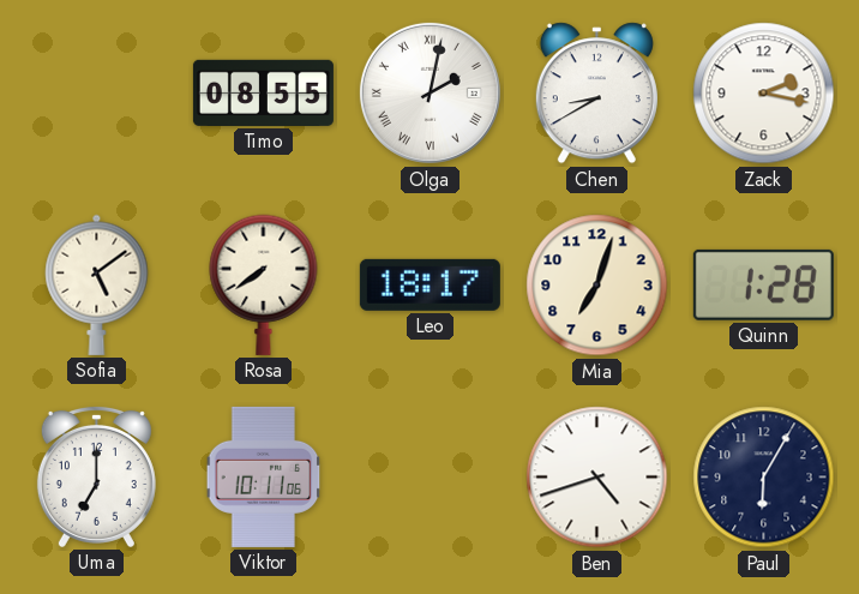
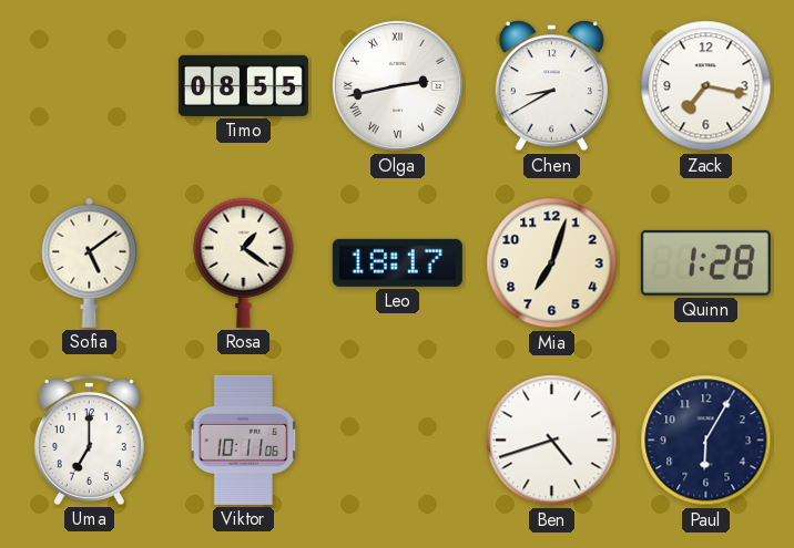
Olga: 2:02 -> 2:43
Zack: 2:17 -> 7:17
Rosa: 7:39 -> 1:21
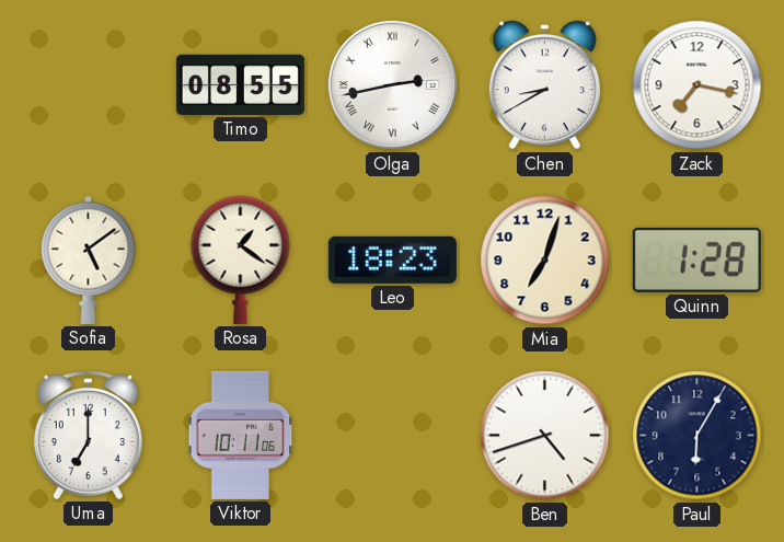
Leo: 18:17 -> 18:23
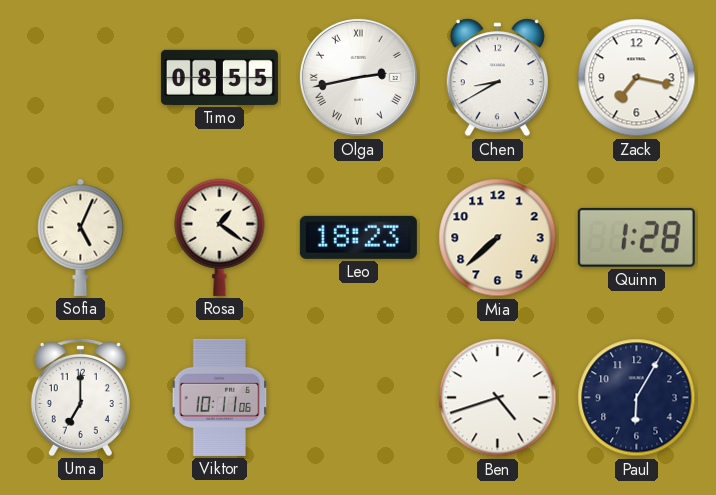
Sofia: 5:09 -> 5:04
Mia: 7:03 -> 7:38
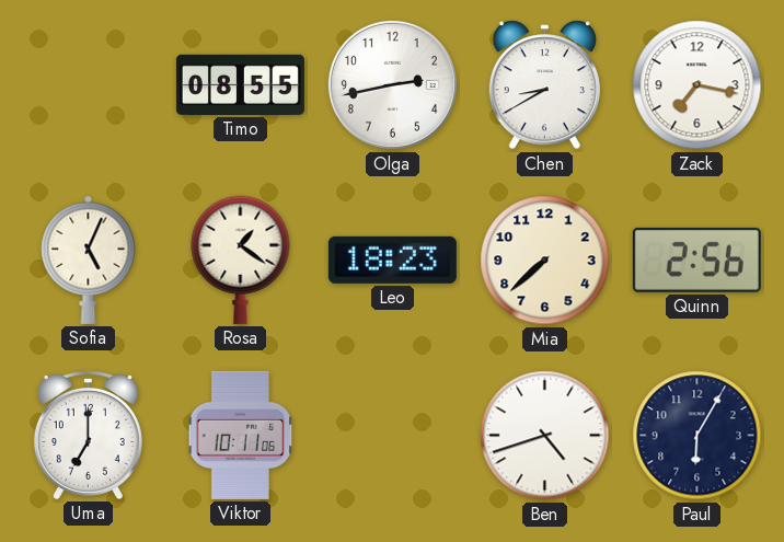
Olga numerals: Roman -> Arabic
Quinn: 1:28 -> 2:56
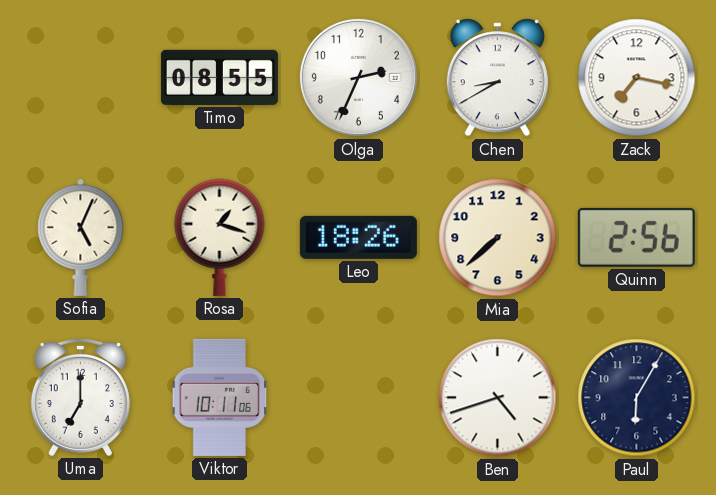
Olga: 2:43 -> 2:34
Rosa: 1:21 -> 1:18
Leo: 18:23 -> 18:26
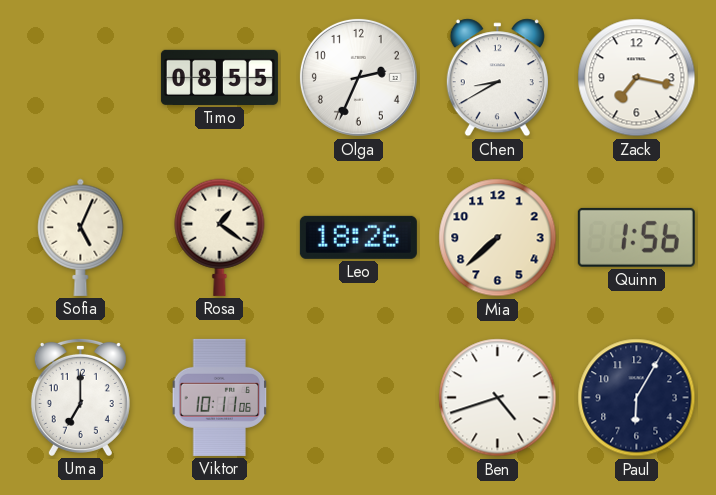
Rosa: 1:18 -> 1:21
Quinn: 2:56 -> 1:56
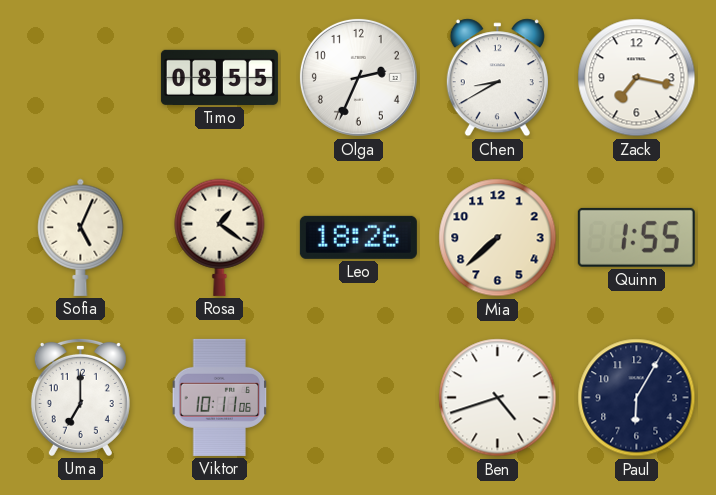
Quinn: 1:56 -> 1:55
